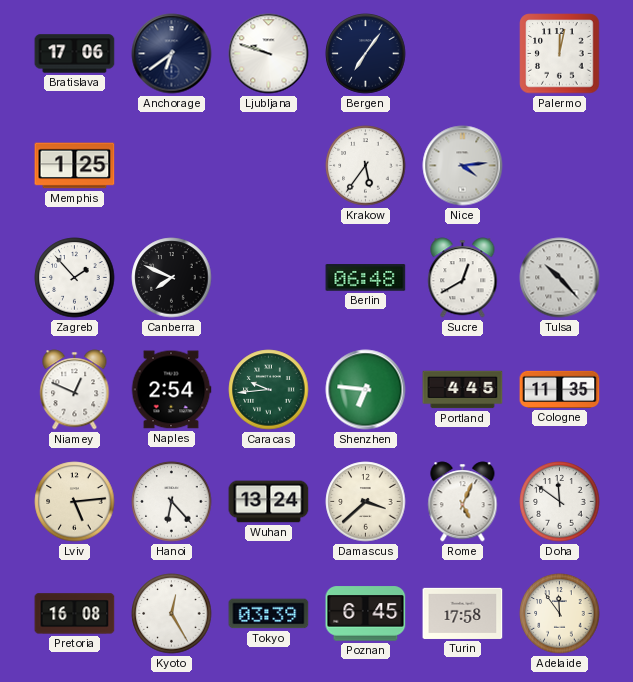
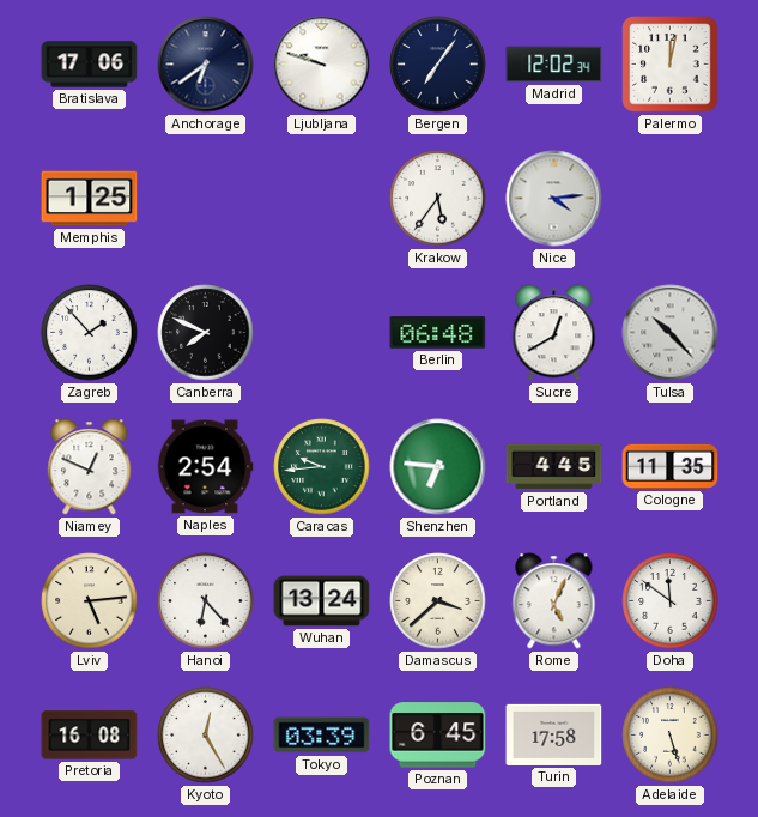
Madrid: none -> 12:02
Adelaide: 11:54 -> 5:27
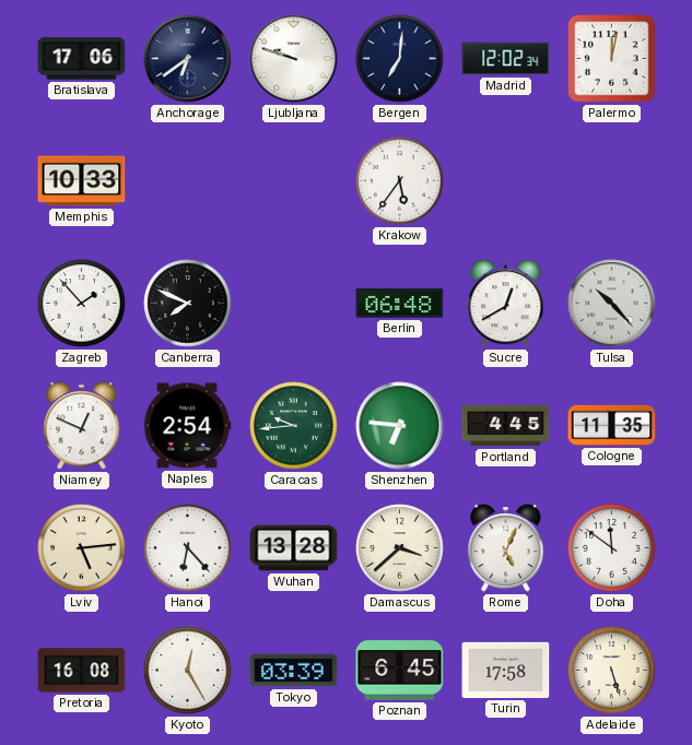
Bergen: 7:06 -> 7:01
Memphis: 1:25 -> 10:33
Nice: 4:14 -> none
Wuhan: 13:24 -> 13:28
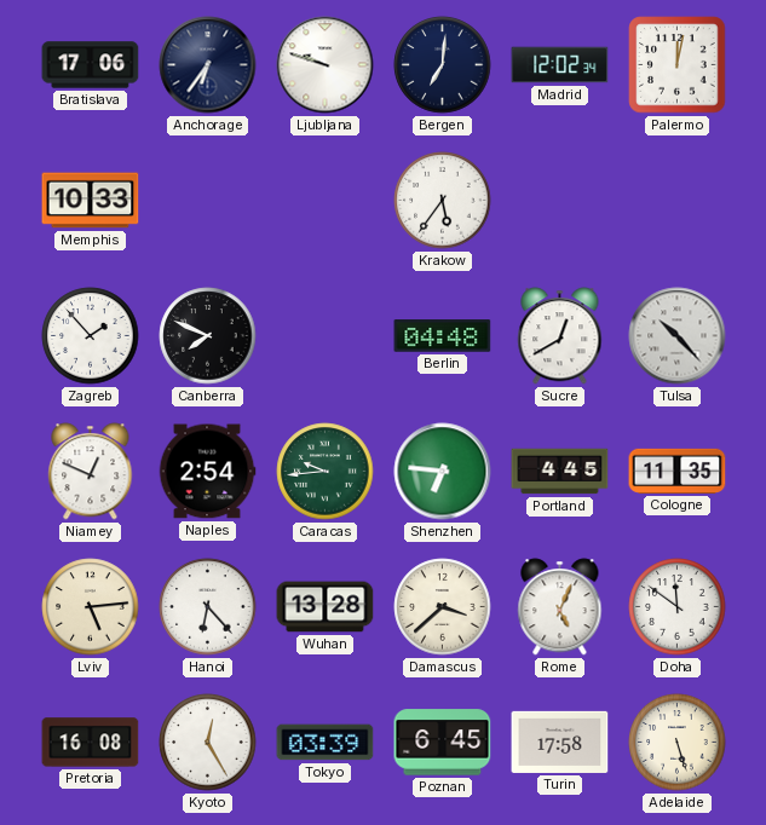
Anchorage: 6:39 -> 6:36
Berlin: 06:48 -> 04:48
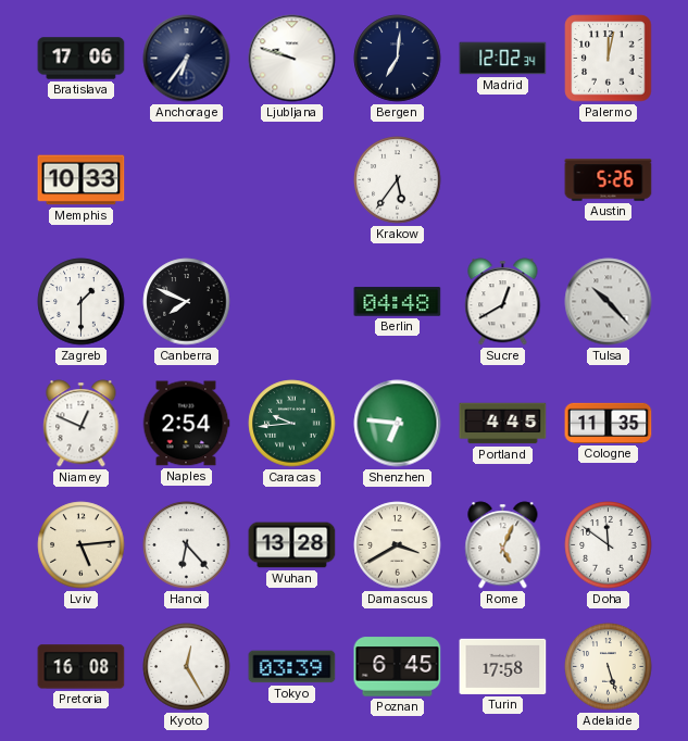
Austin: none -> 5:26
Zagreb: 1:53 -> 1:30
Damascus: 3:38 -> 3:40
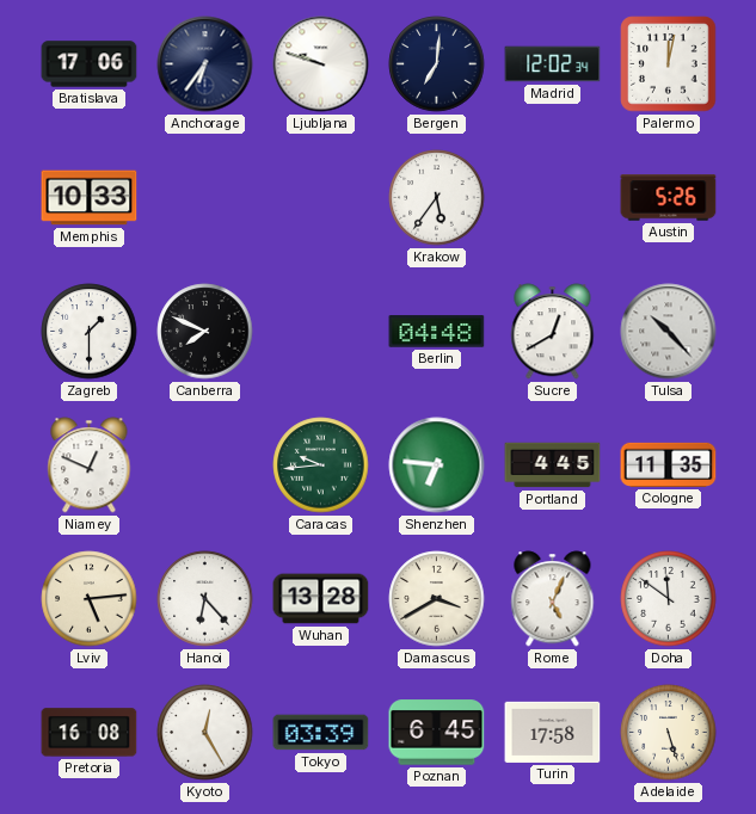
Naples: 2:54 -> none
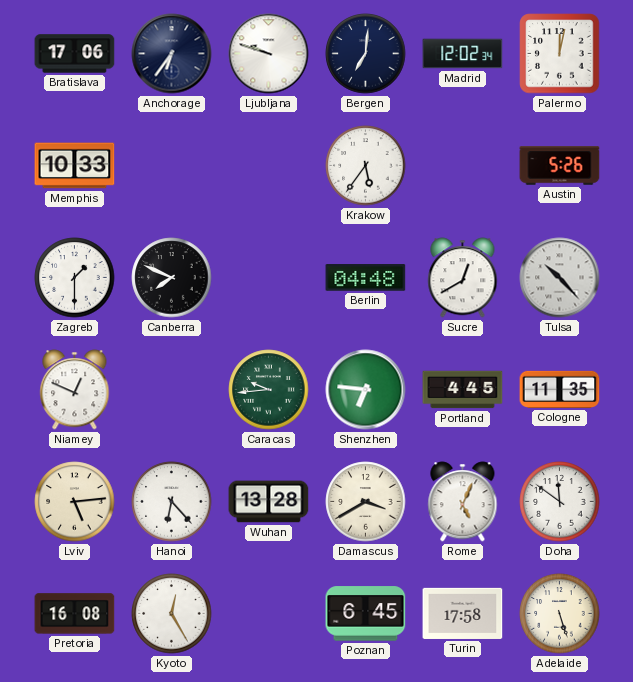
Tokyo: 03:39 -> none
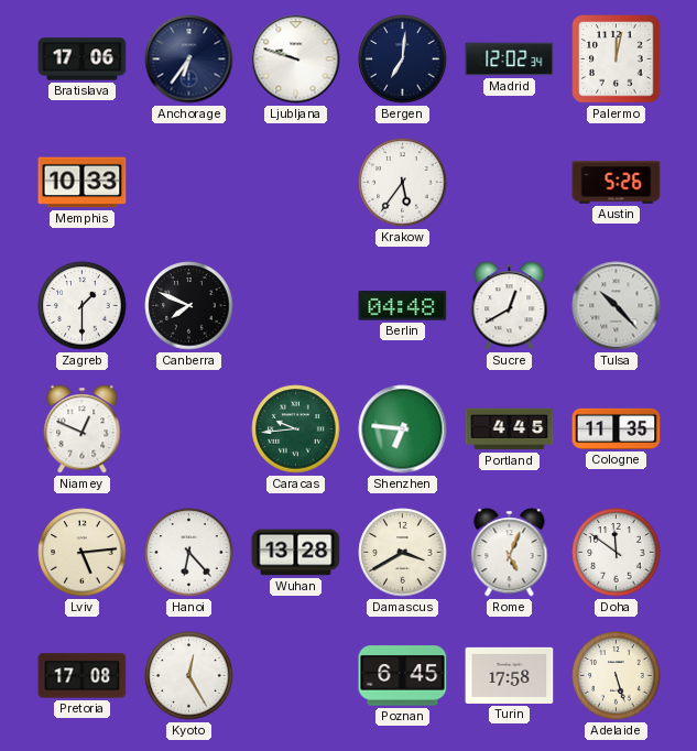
Pretoria: 16:08 -> 17:08
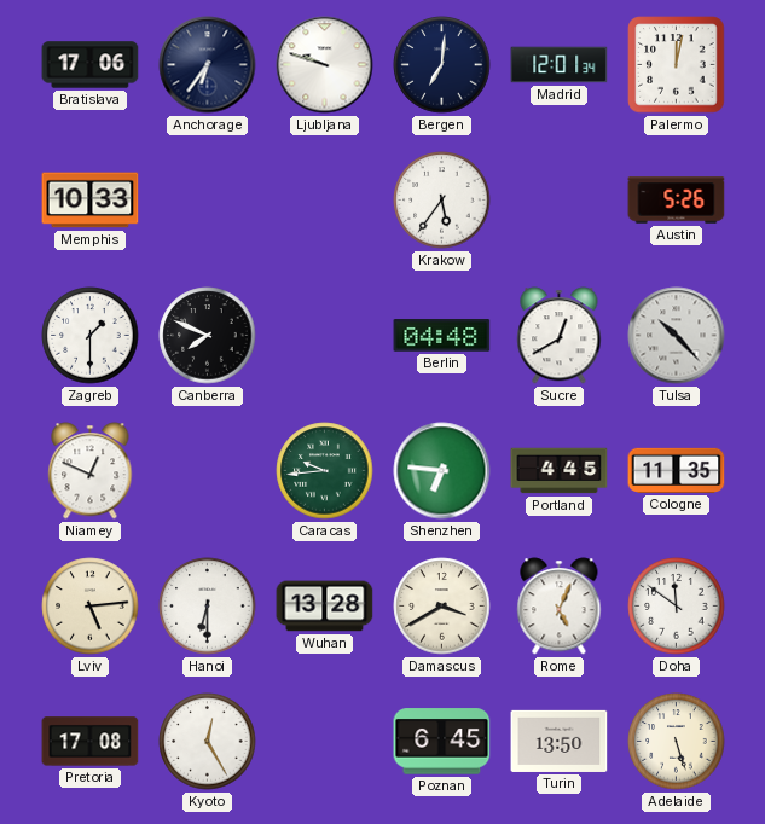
Madrid: 12:02 -> 12:01
Hanoi: 6:23 -> 6:30
Turin: 17:58 -> 13:50
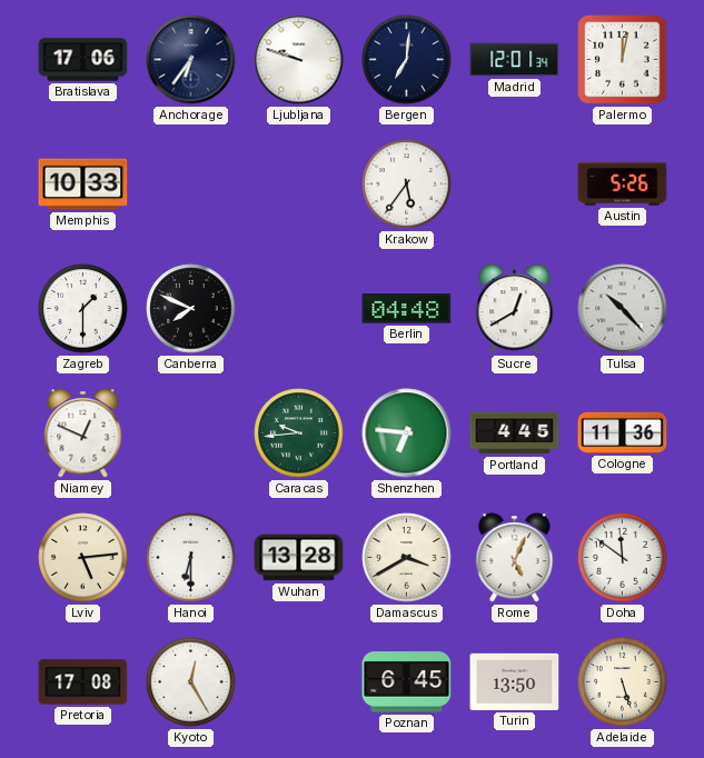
Cologne: 11:35 -> 11:36
